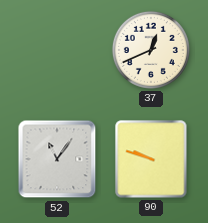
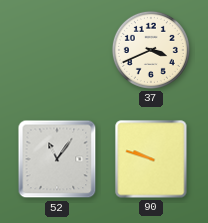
37: 12:41 -> 3:41
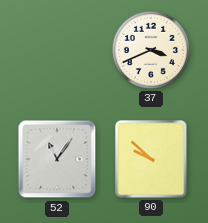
90: 9:48 -> 9:52
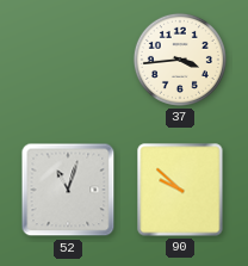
37: 3:41 -> 3:44
52: 11:06 -> 11:03
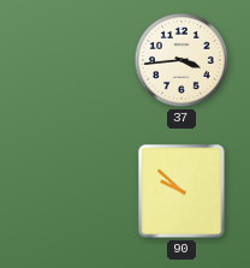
52: 11:03 -> none
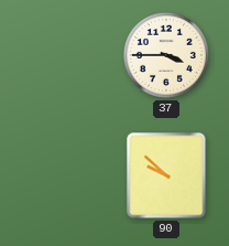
37: 3:44 -> 3:45
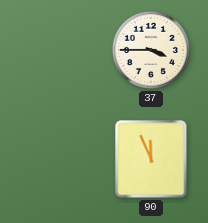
90: 9:52 -> 11:56
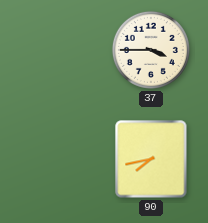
90: 11:56 -> 7:43
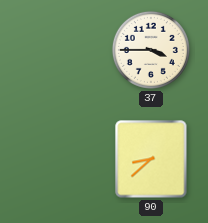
90: 7:43 -> 8:38
